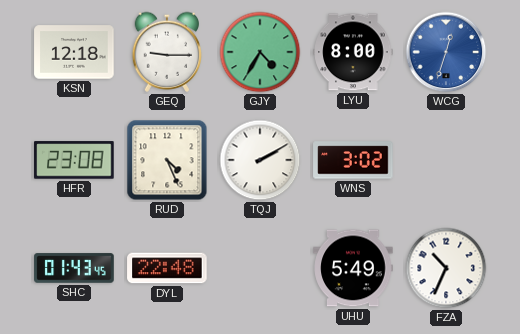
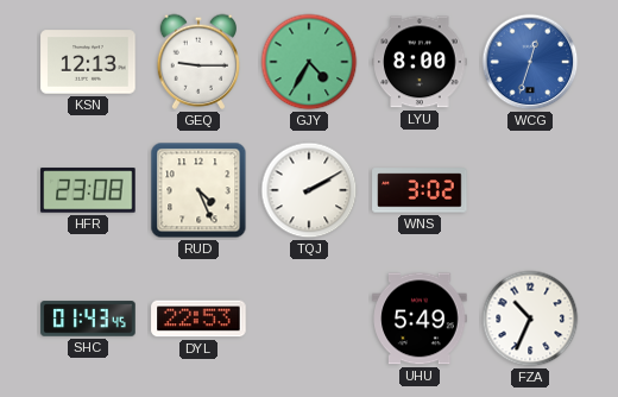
KSN: 12:18 -> 12:13
DYL: 22:48 -> 22:53
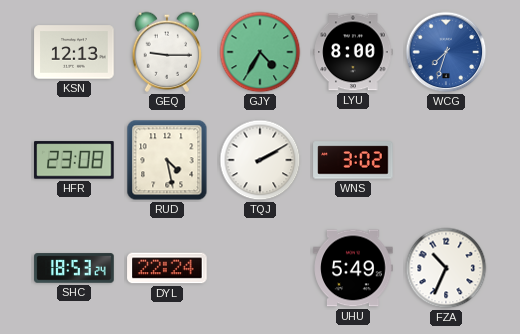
WCG: 12:33 -> 7:33
RUD: 4:26 -> 4:28
SHC: 01:43 -> 18:53
DYL: 22:53 -> 22:24
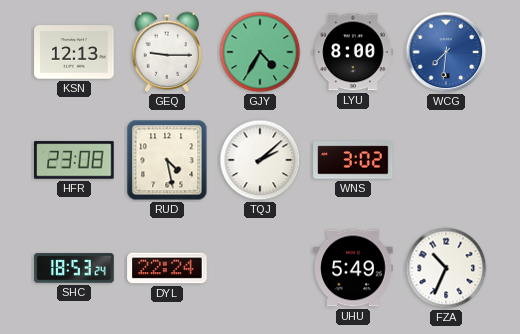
WCG: 7:33 -> 7:31
TQJ: 2:10 -> 2:08
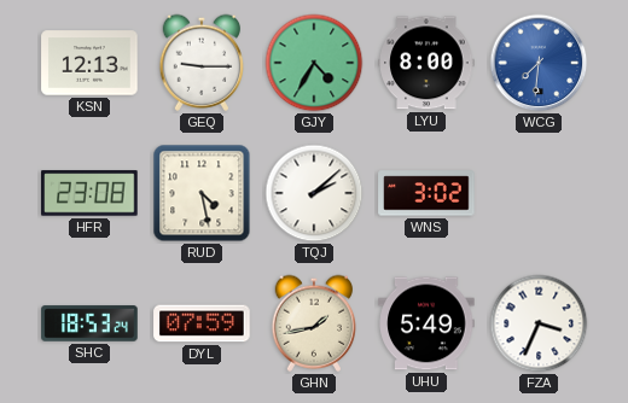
DYL: 22:24 -> 07:59
GHN: none -> 1:43
FZA: 10:34 -> 3:34
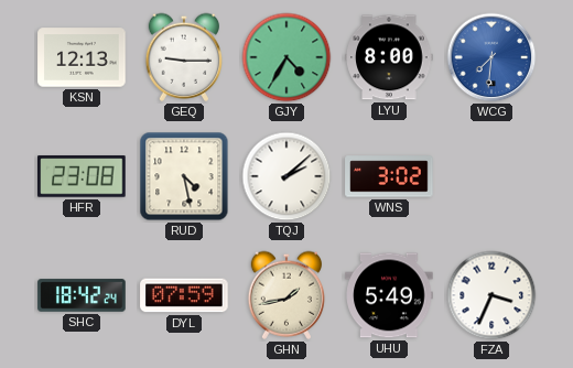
SHC: 18:53 -> 18:42
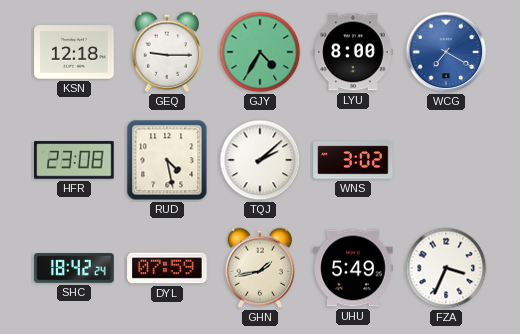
KSN: 12:13 -> 12:18
WCG: 7:31 -> 7:20
